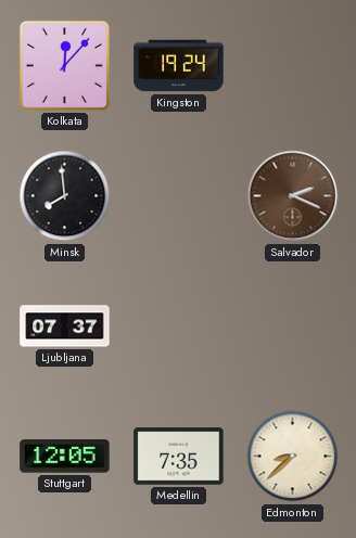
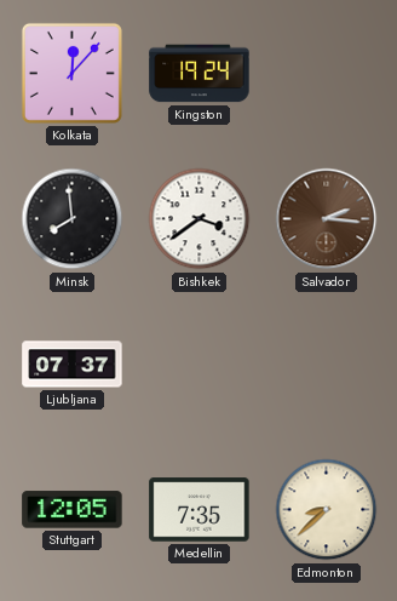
Bishkek: none -> 3:39
Salvador: 2:19 -> 2:16
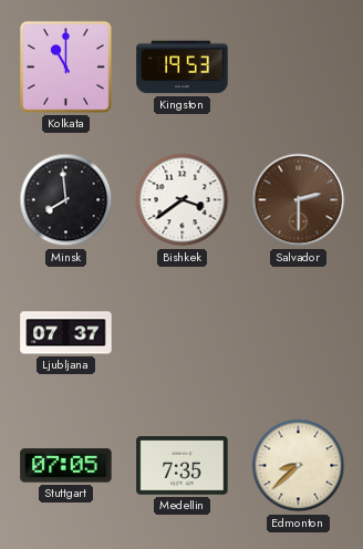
Kolkata: 12:07 -> 11:00
Kingston: 19:24 -> 19:53
Salvador: 2:16 -> 2:30
Stuttgart: 12:05 -> 07:05
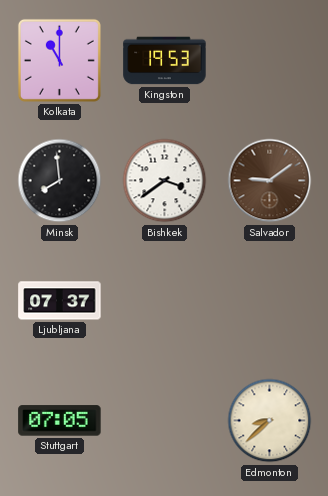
Salvador: 2:30 -> 9:09
Medellin: 7:35 -> none
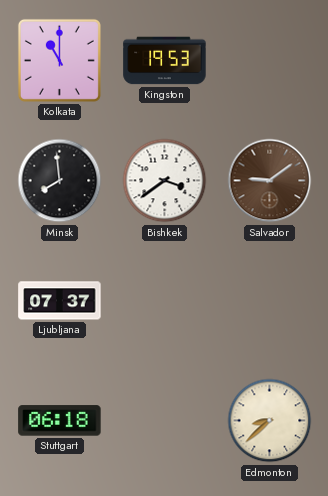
Stuttgart: 07:05 -> 06:18
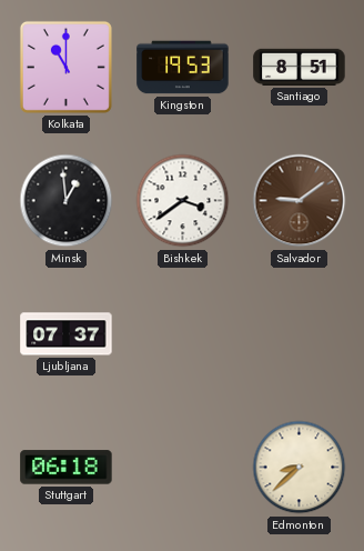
Santiago: none -> 8:51
Minsk: 7:59 -> 12:59
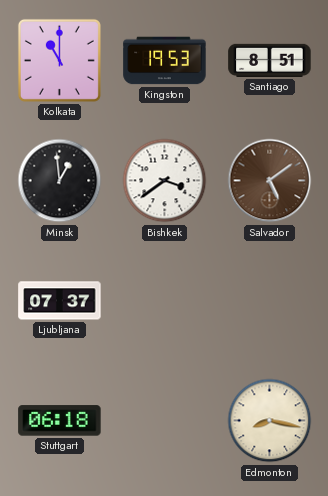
Salvador: 9:09 -> 5:09
Edmonton: 8:38 -> 8:17
